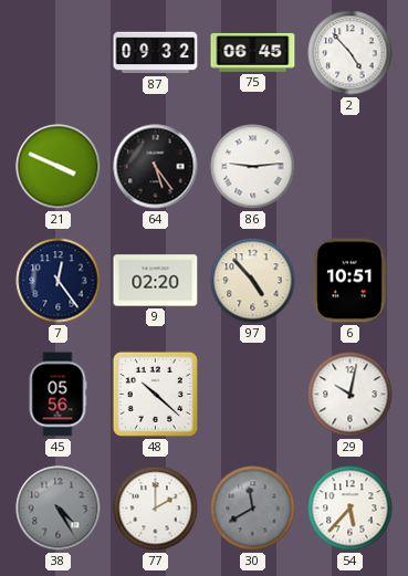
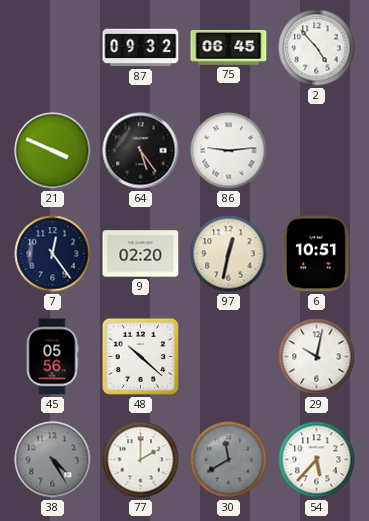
97: 4:53 -> 12:32
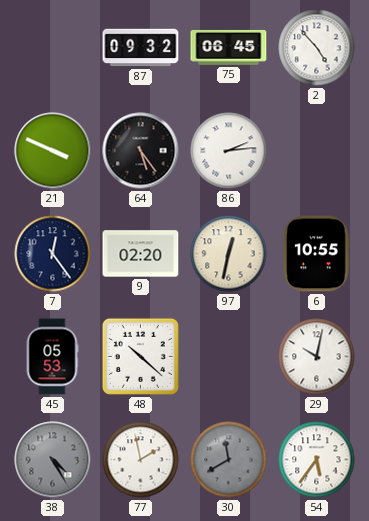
86: 9:14 -> 2:14
6: 10:51 -> 10:55
45: 05:56 -> 05:53
77: 2:00 -> 1:58
54: 5:37 -> 5:36
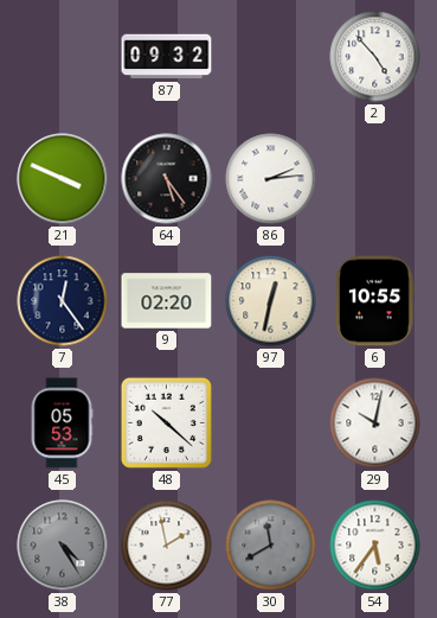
75: 06:45 -> none
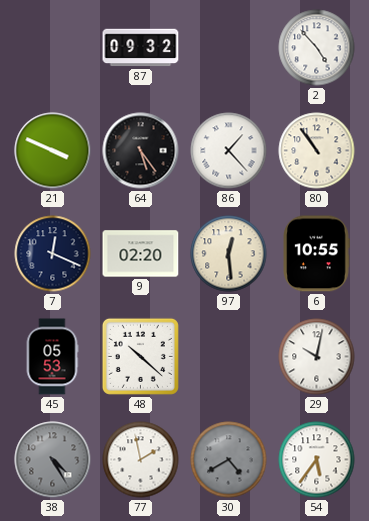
86: 2:14 -> 1:23
80: none -> 10:54
7: 12:24 -> 12:19
97: 12:32 -> 12:29
30: 11:40 -> 4:40
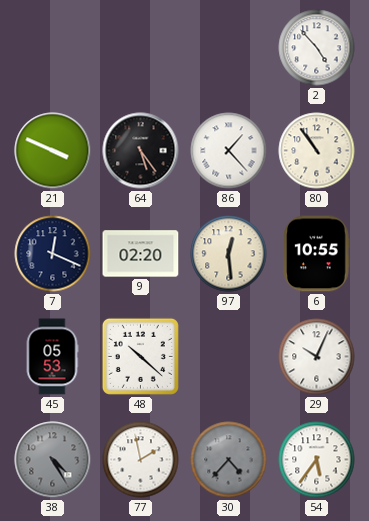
87: 09:32 -> none
29: 10:02 -> 10:04
30: 4:40 -> 4:37
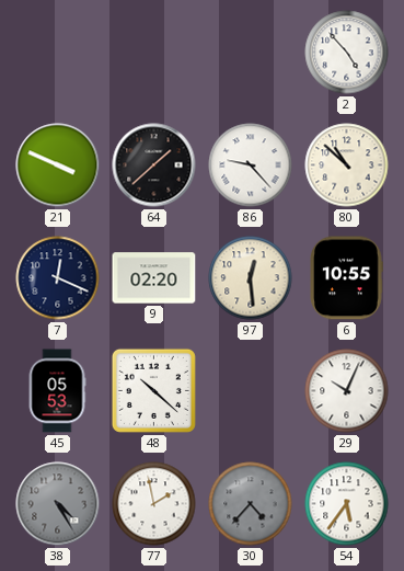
64: 5:24 -> 1:38
86: 1:23 -> 9:23
80: 10:54 -> 10:52
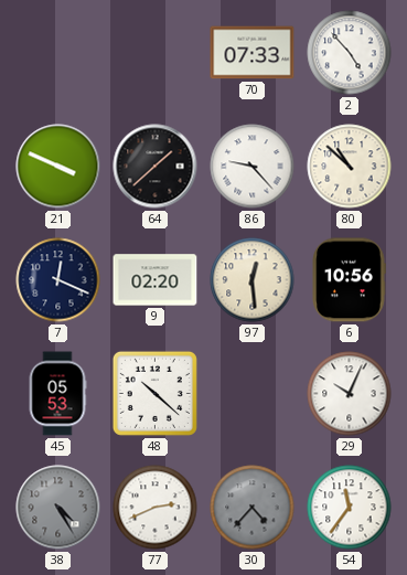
70: none -> 07:33
6: 10:55 -> 10:56
77: 1:58 -> 2:41
54: 5:36 -> 11:36
